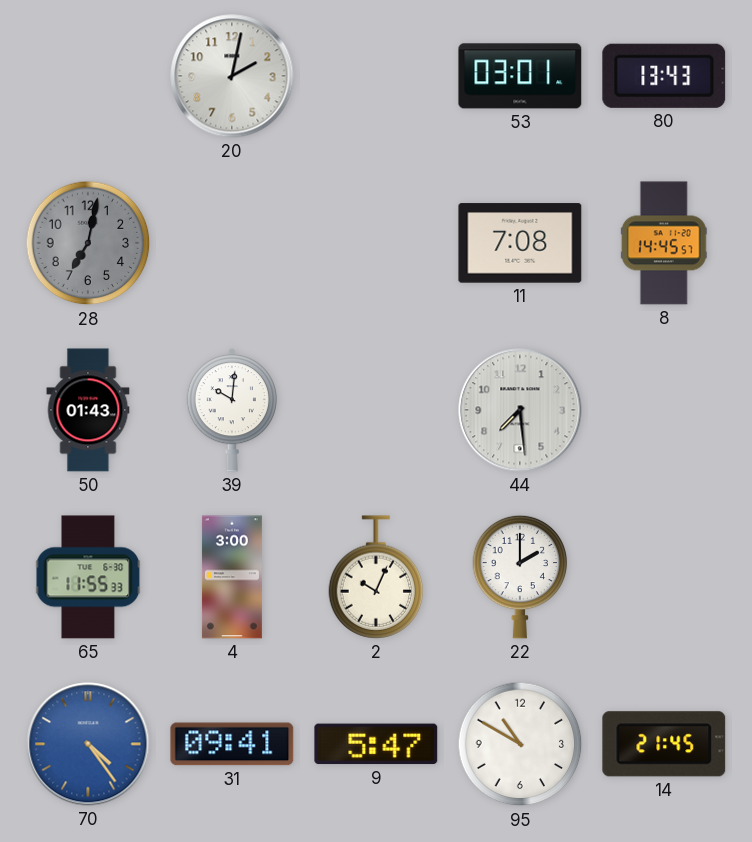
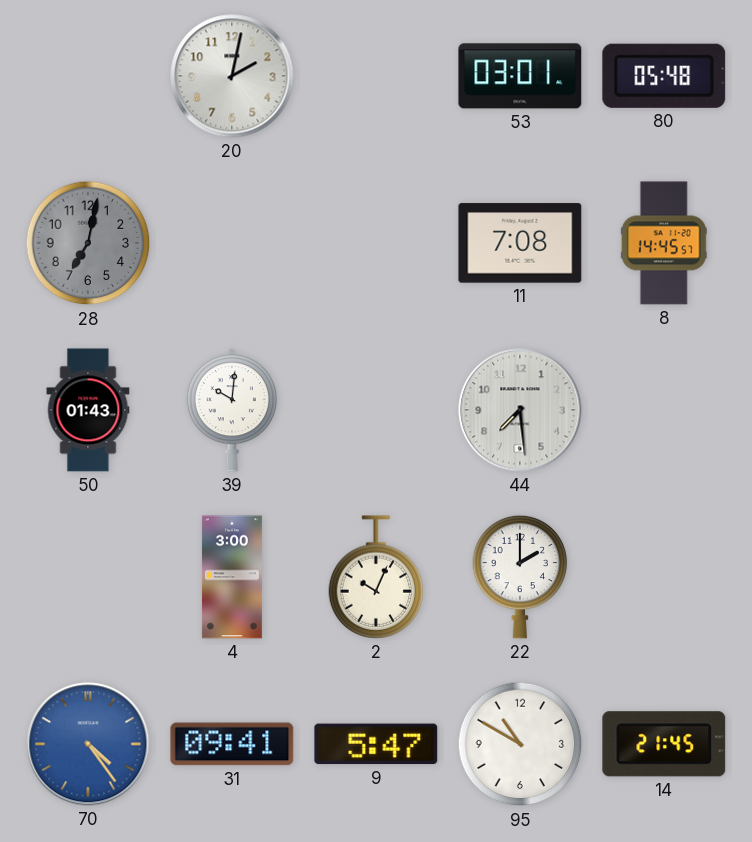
80: 13:43 -> 05:48
65: 11:55 -> none
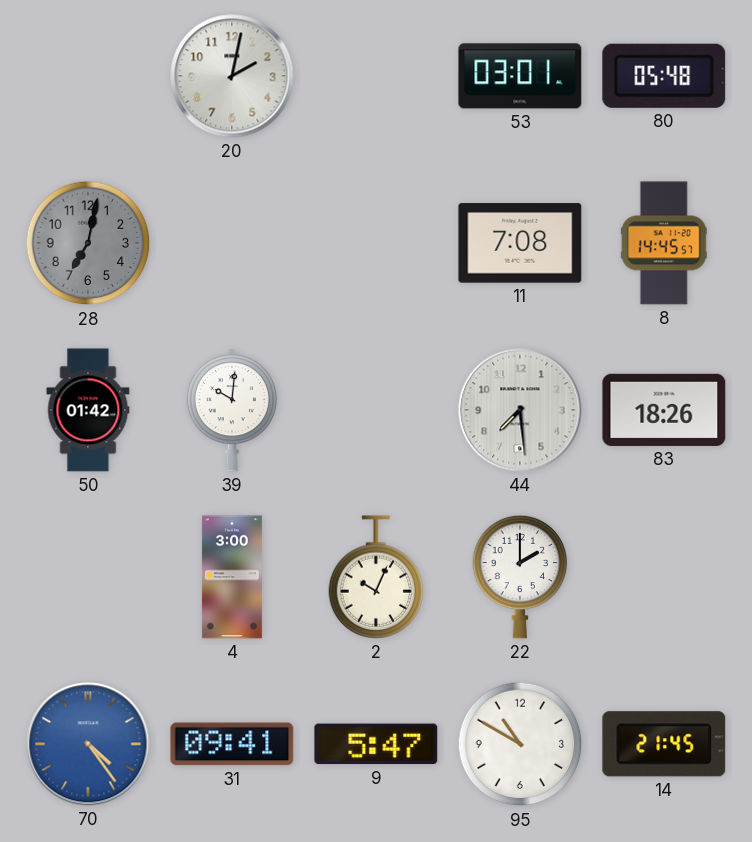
50: 01:43 -> 01:42
83: none -> 18:26
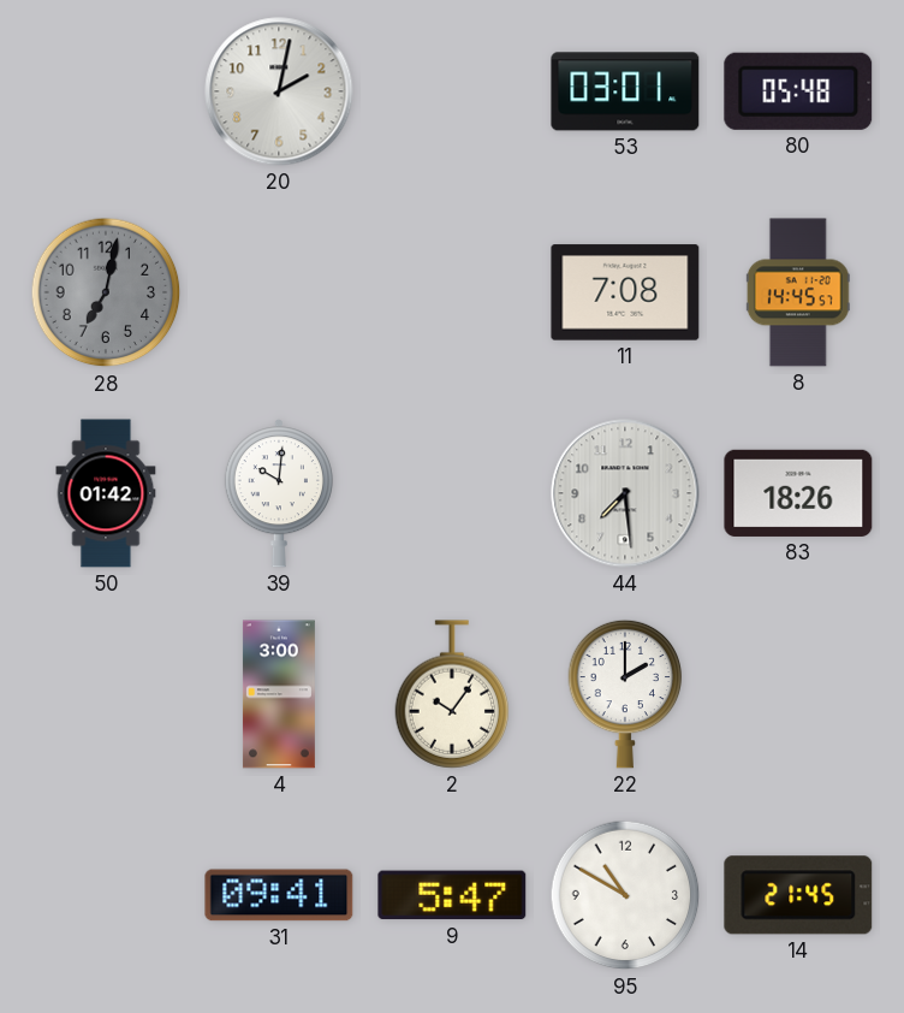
2: 10:04 -> 10:06
70: 4:24 -> none
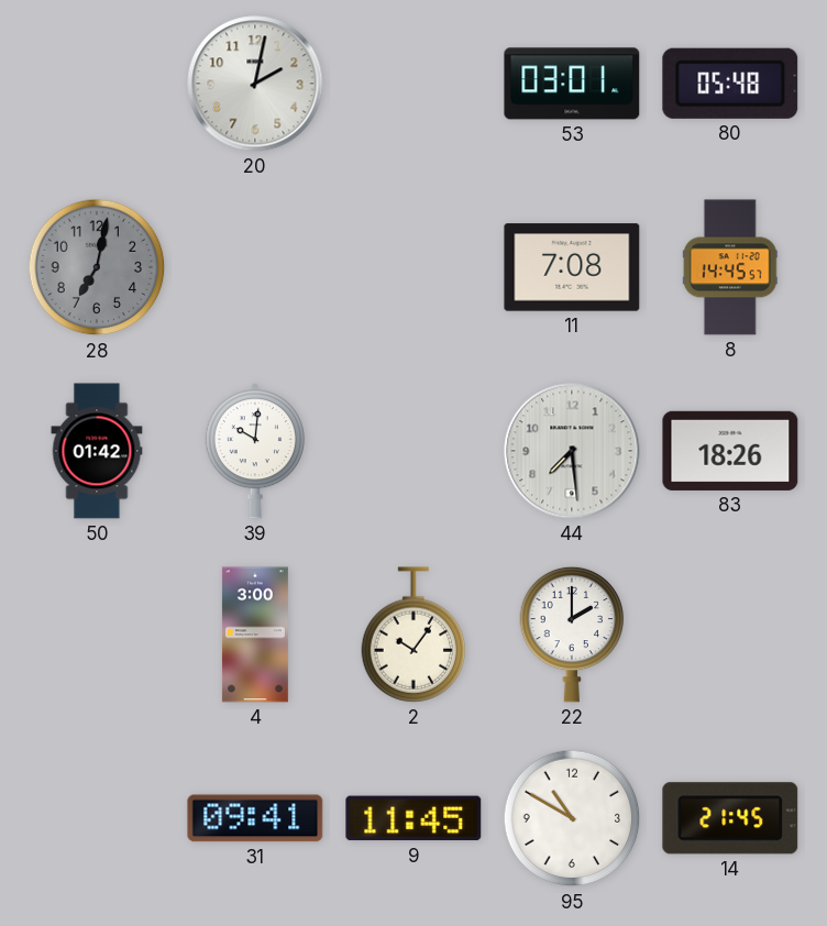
9: 5:47 -> 11:45
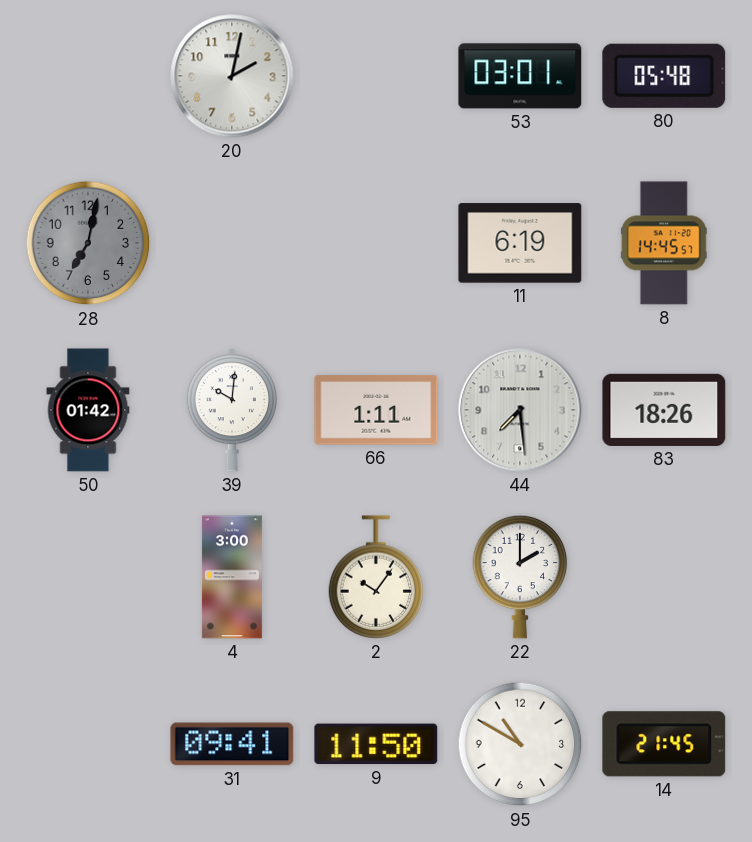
11: 7:08 -> 6:19
66: none -> 1:11
9: 11:45 -> 11:50
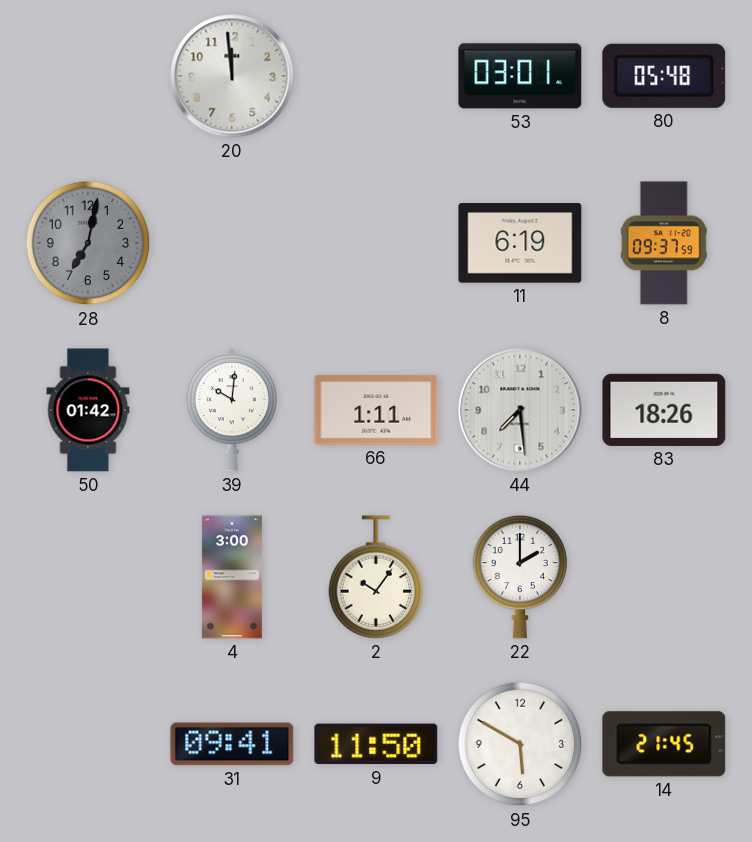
20: 2:02 -> 11:59
8: 14:45 -> 09:37
95: 10:50 -> 5:50
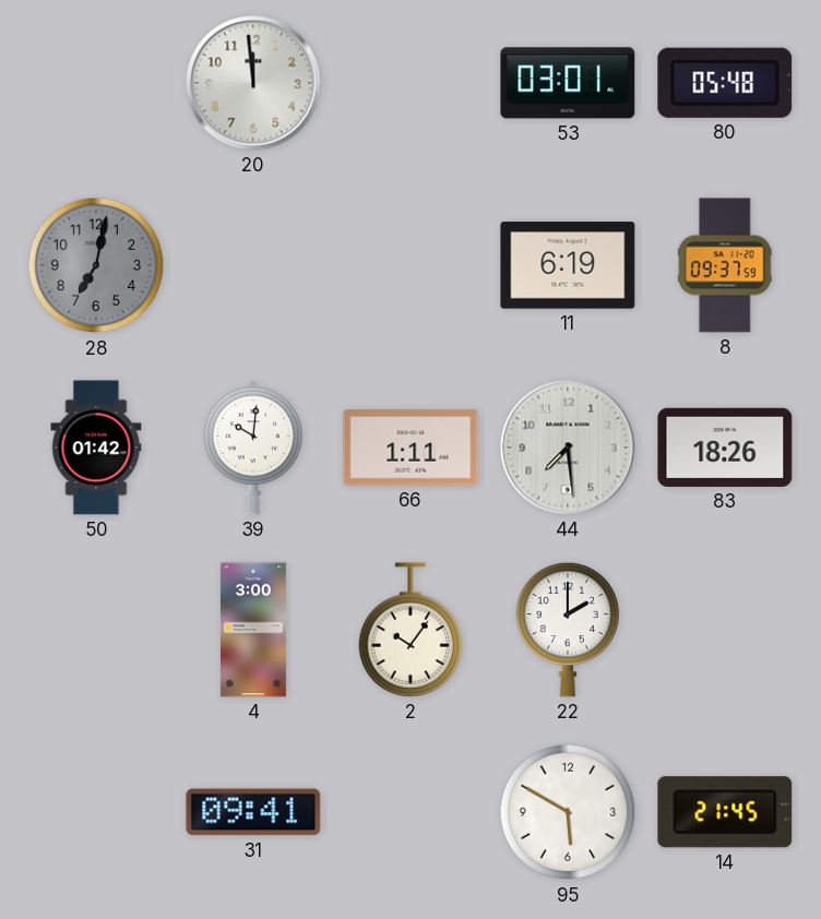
9: 11:50 -> none
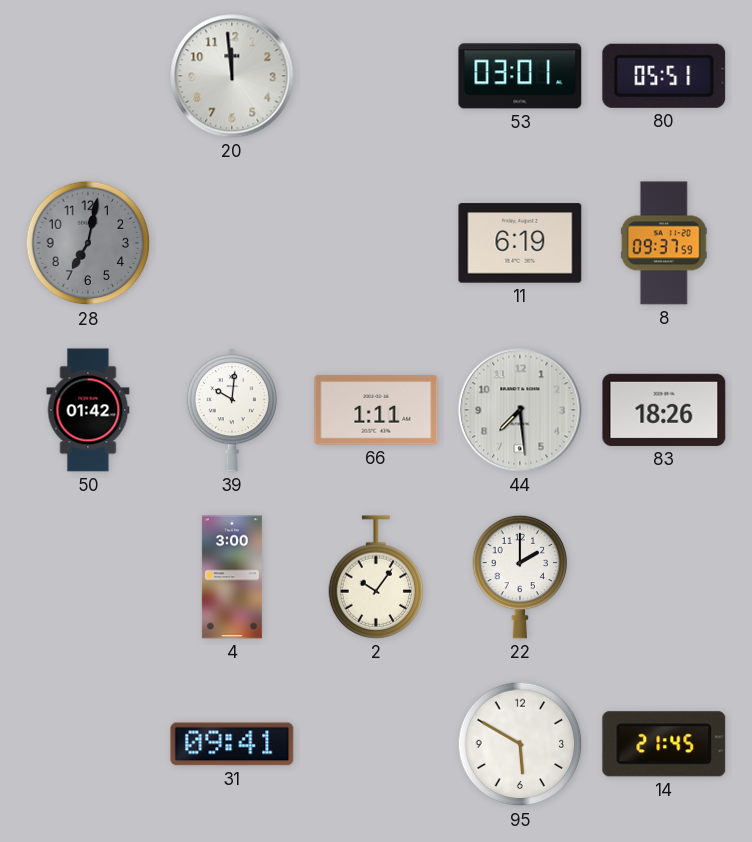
80: 05:48 -> 05:51
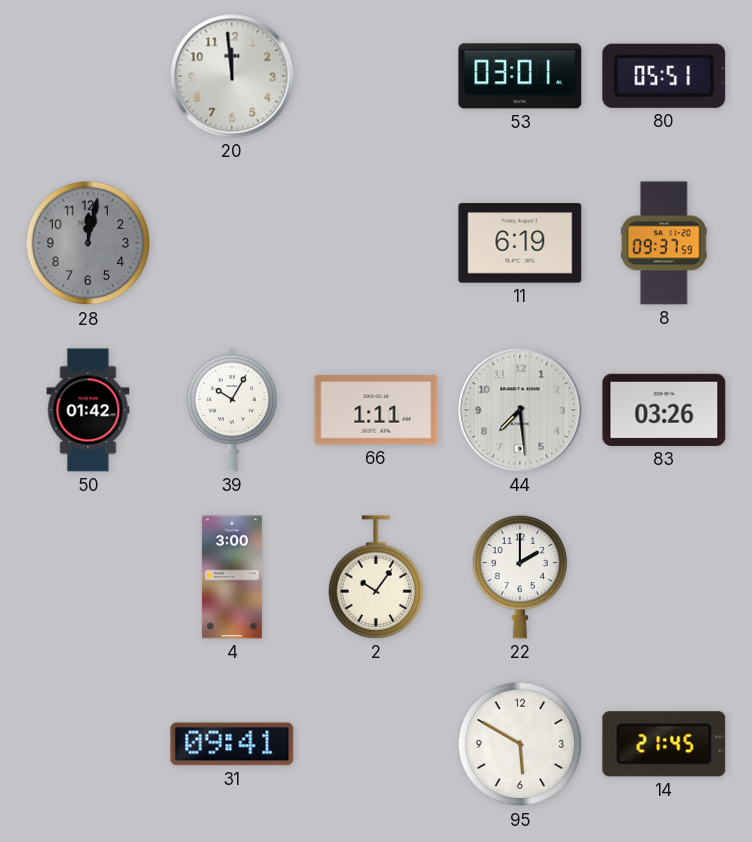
28: 7:02 -> 12:02
39: 10:01 -> 10:05
83: 18:26 -> 03:26
